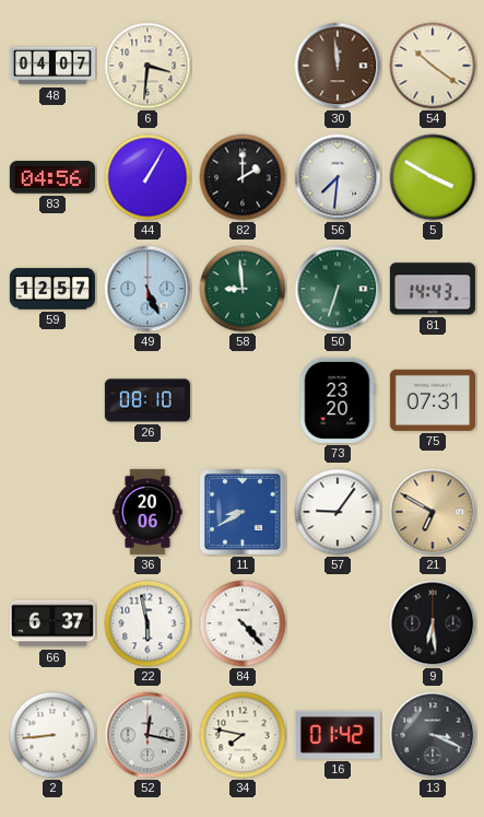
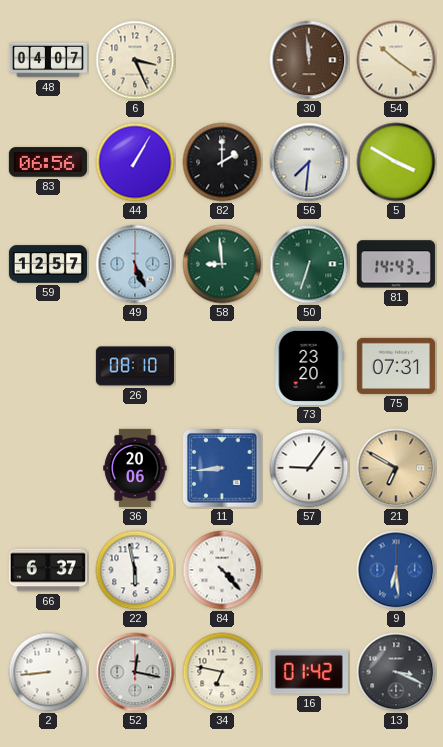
6: 3:31 -> 3:26
83: 04:56 -> 06:56
11: 8:40 -> 8:44
9 dial: black -> blue
34: 7:47 -> 6:47
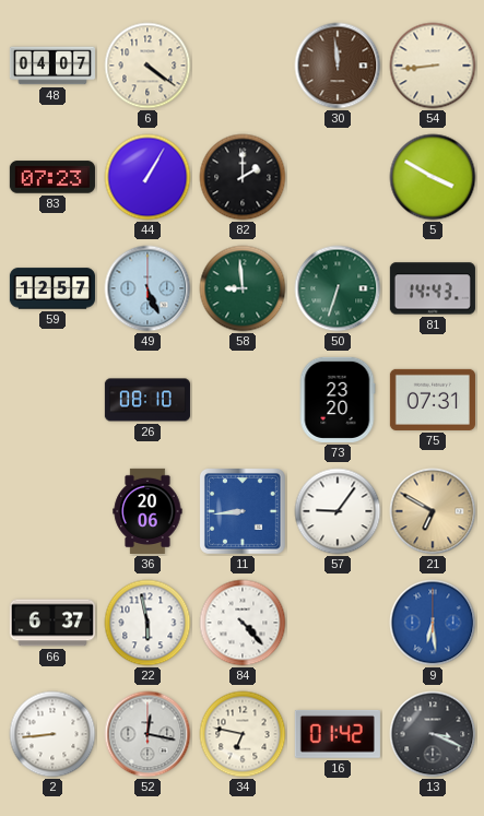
6: 3:26 -> 4:21
54: 10:21 -> 8:44
83: 06:56 -> 07:23
56: 7:31 -> none
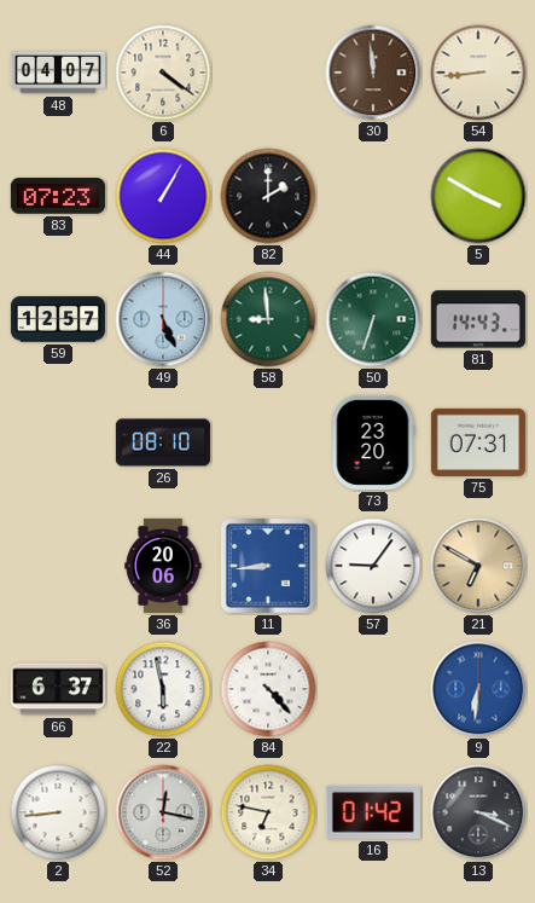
9: 6:29 -> 6:31
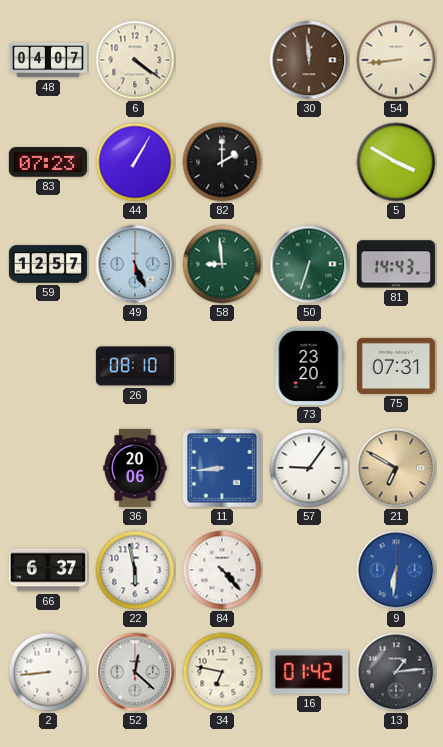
52: 12:17 -> 12:22
13: 3:19 -> 1:14
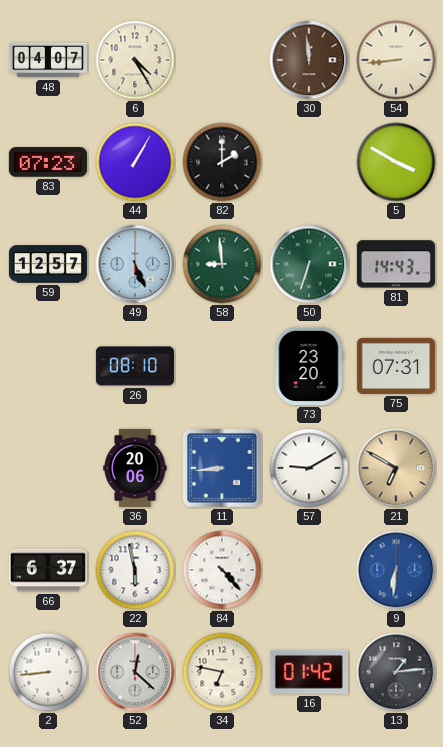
6: 4:21 -> 4:25
57: 9:06 -> 9:10
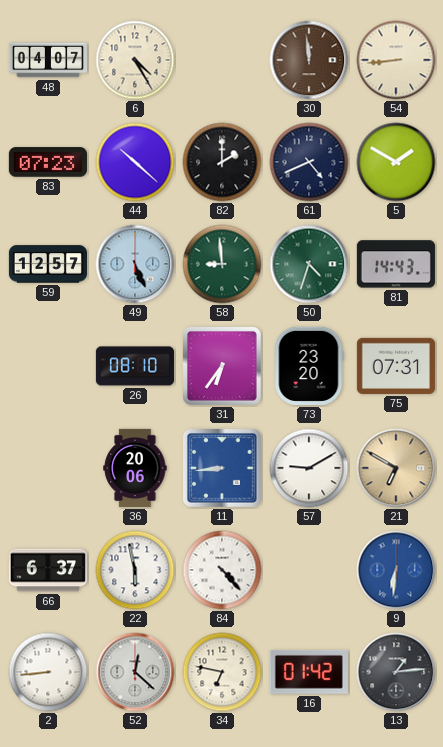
44: 1:05 -> 10:22
61: none -> 4:41
5: 3:50 -> 1:50
50: 6:33 -> 4:33
31: none -> 6:36
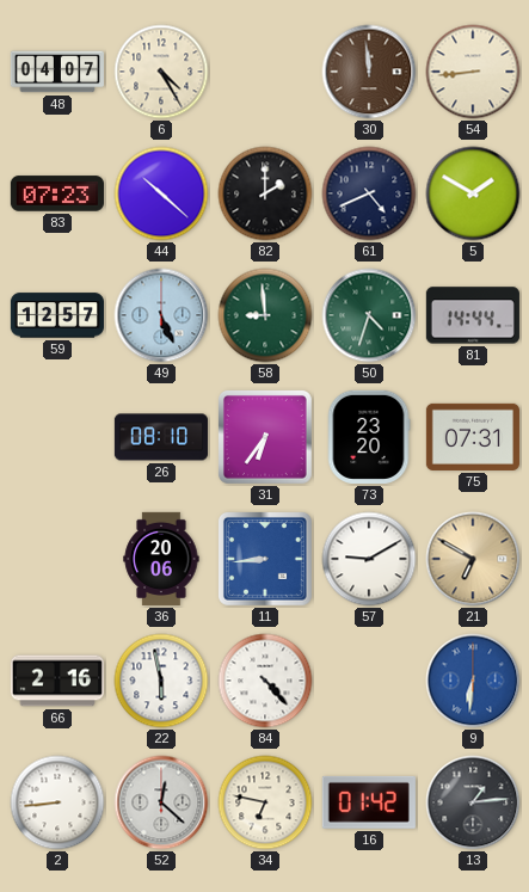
81: 14:43 -> 14:44
66: 6:37 -> 2:16
